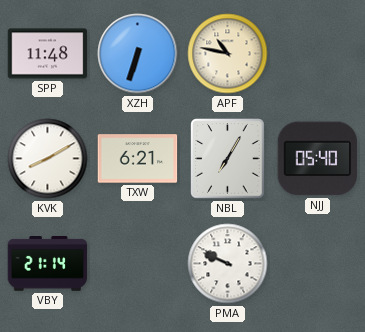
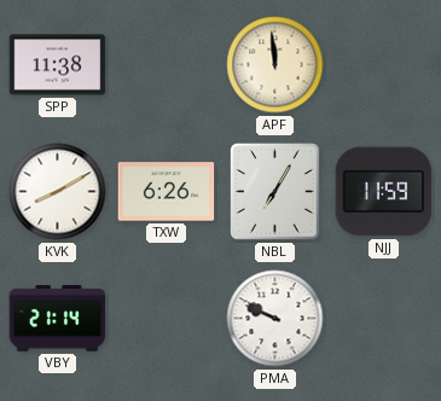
SPP: 11:48 -> 11:38
XZH: 6:33 -> none
APF: 10:47 -> 11:59
TXW: 6:21 -> 6:26
NJJ: 05:40 -> 11:59
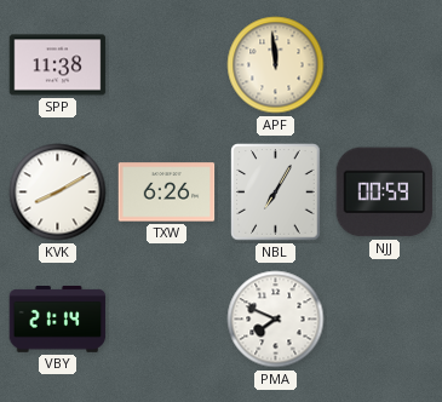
NJJ: 11:59 -> 00:59
PMA: 9:49 -> 7:49
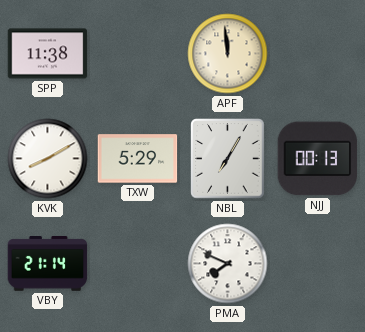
TXW: 6:26 -> 5:29
NJJ: 00:59 -> 00:13
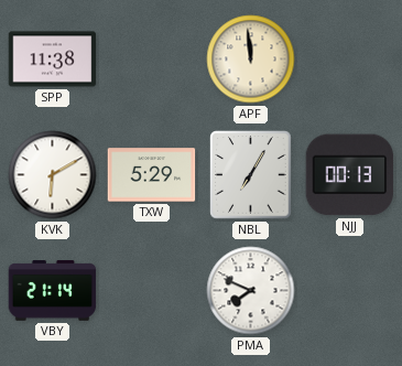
KVK: 8:10 -> 6:10
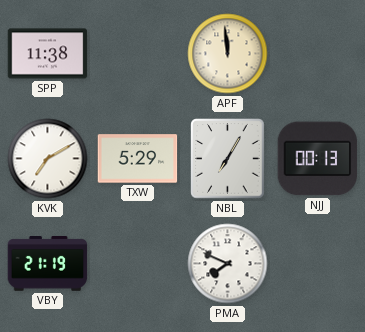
KVK: 6:10 -> 7:10
VBY: 21:14 -> 21:19
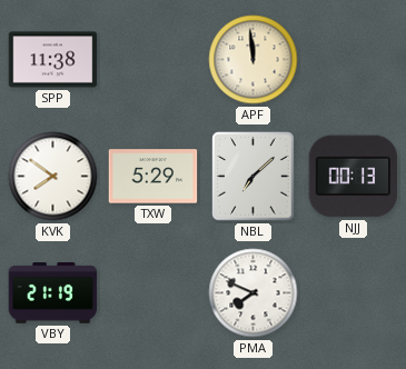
KVK: 7:10 -> 7:51
NBL: 7:05 -> 7:08
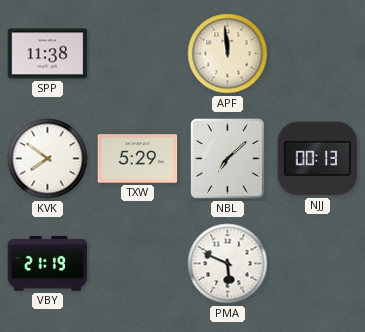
PMA: 7:49 -> 5:49
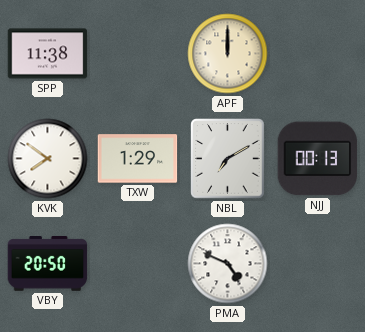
APF: 11:59 -> 12:00
TXW: 5:29 -> 1:29
NBL: 7:08 -> 7:10
VBY: 21:19 -> 20:50
PMA: 5:49 -> 4:49
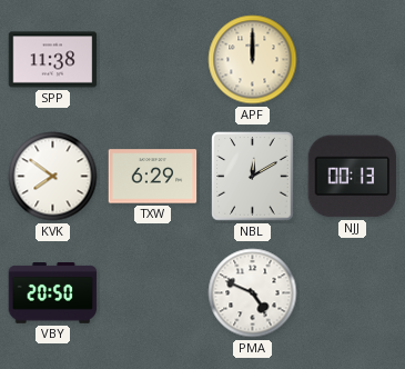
TXW: 1:29 -> 6:29
NBL: 7:10 -> 12:10
